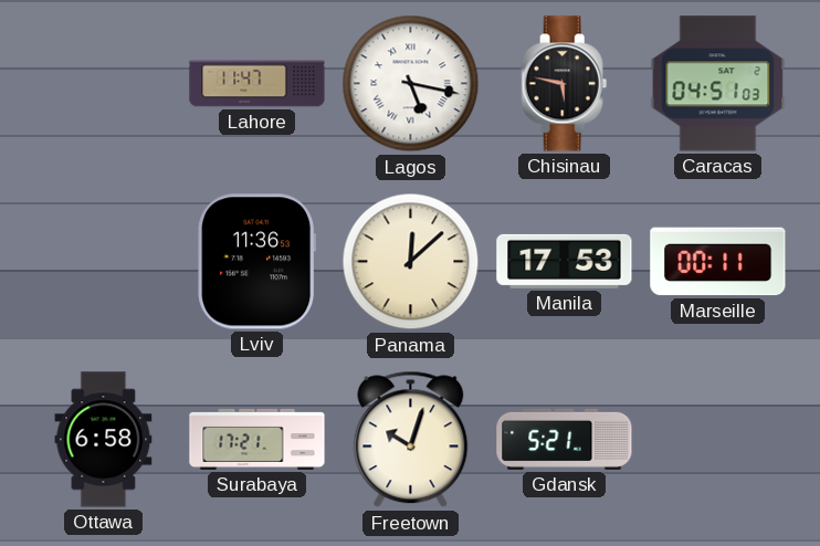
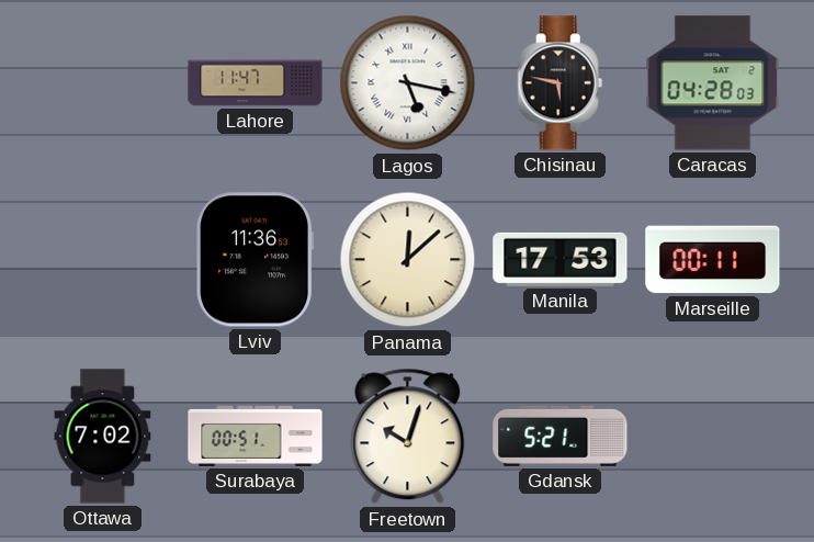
Caracas: 04:51 -> 04:28
Ottawa: 6:58 -> 7:02
Surabaya: 17:21 -> 00:51
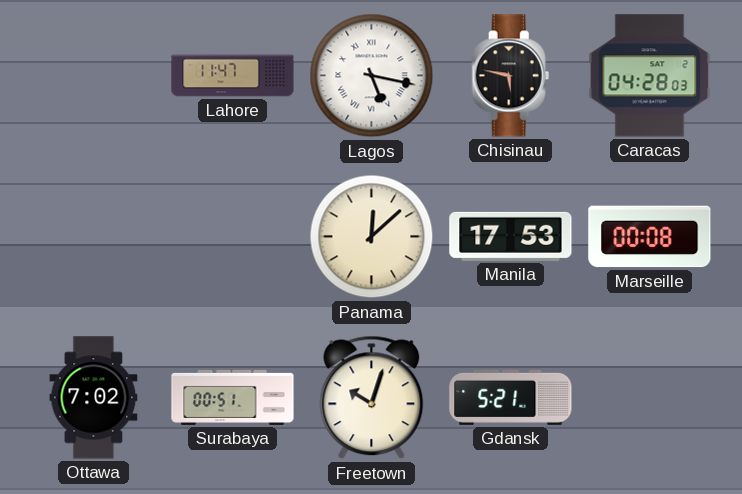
Lviv: 11:36 -> none
Marseille: 00:11 -> 00:08
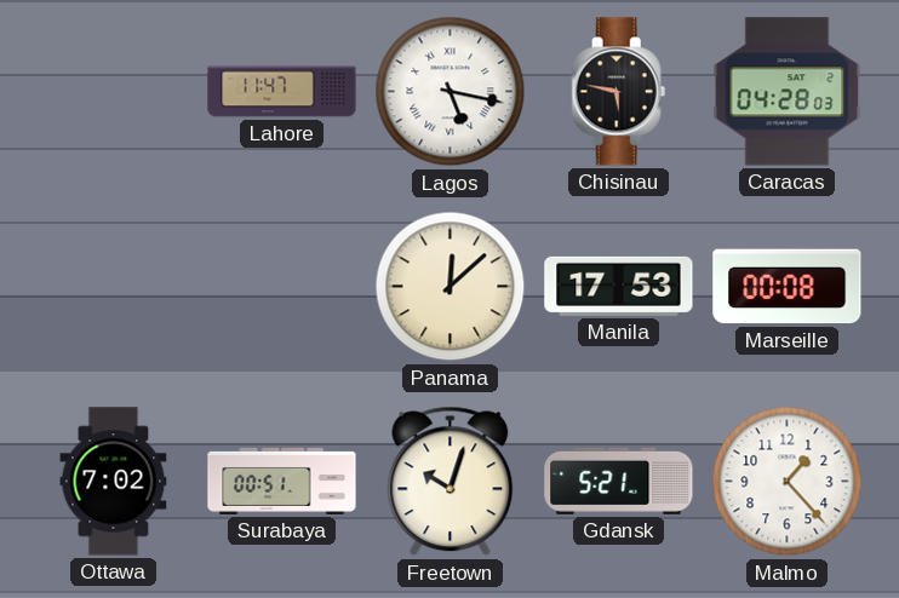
Malmo: none -> 1:23
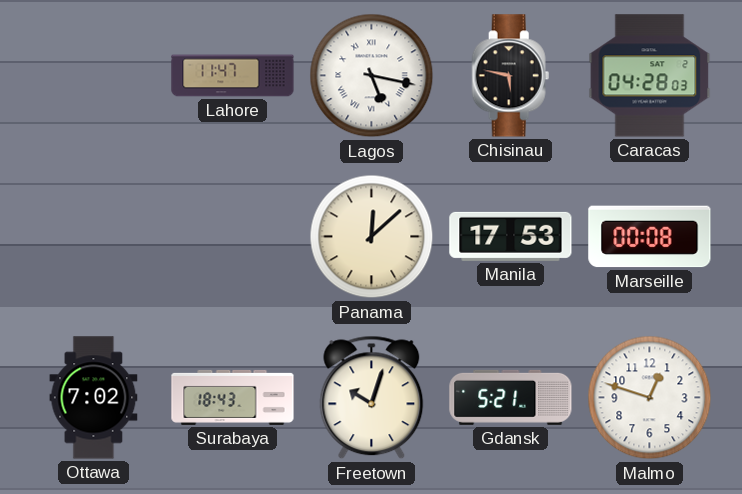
Surabaya: 00:51 -> 18:43
Malmo: 1:23 -> 12:48
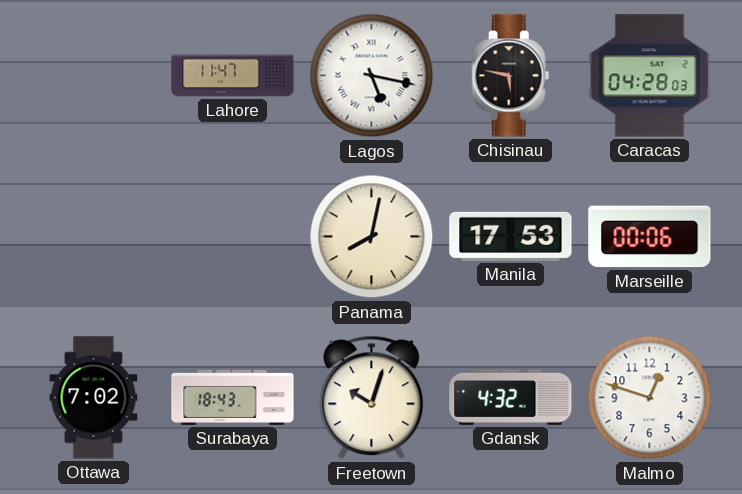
Panama: 12:08 -> 8:02
Marseille: 00:08 -> 00:06
Gdansk: 5:21 -> 4:32
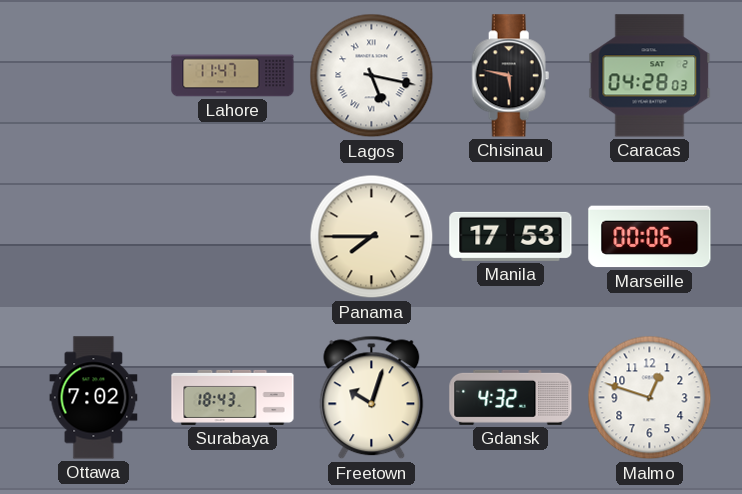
Panama: 8:02 -> 7:45
